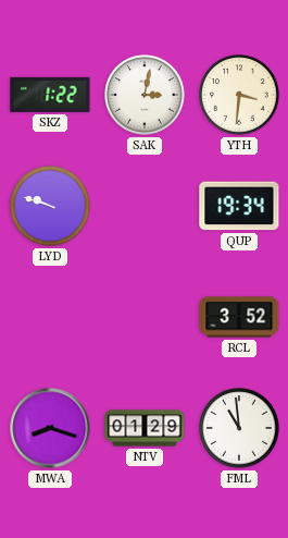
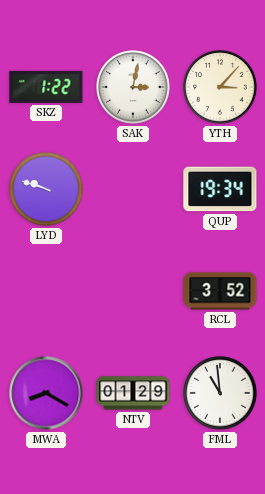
YTH: 3:31 -> 3:07
MWA: 8:18 -> 8:20
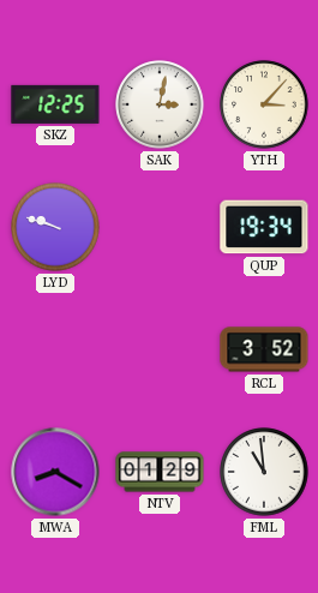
SKZ: 1:22 -> 12:25
